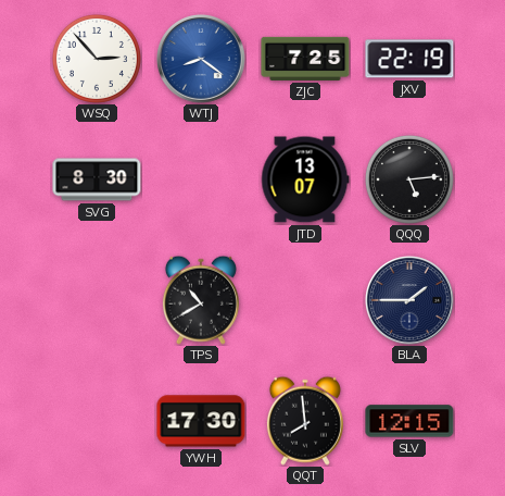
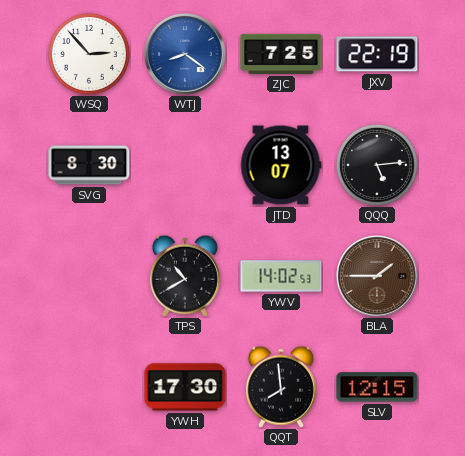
YWV: none -> 14:02
BLA dial: navy -> brown
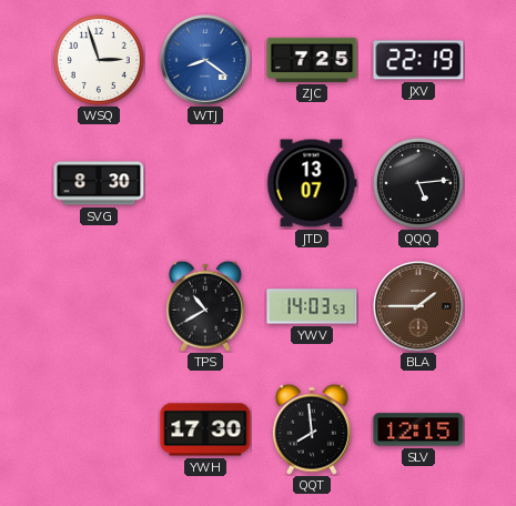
WSQ: 2:53 -> 2:57
YWV: 14:02 -> 14:03
